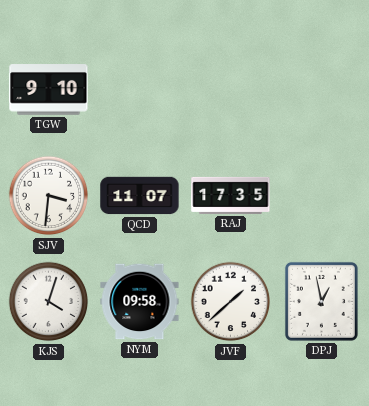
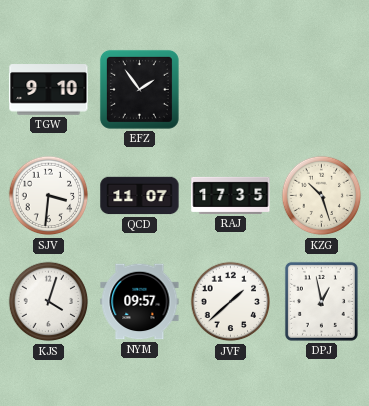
EFZ: none -> 1:54
KZG: none -> 10:27
NYM: 09:58 -> 09:57
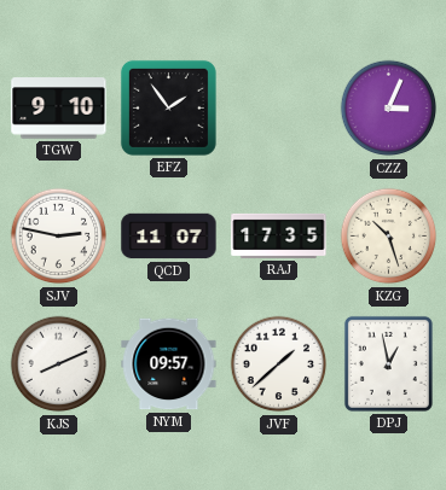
CZZ: none -> 3:04
SJV: 3:31 -> 2:47
KJS: 4:03 -> 8:11
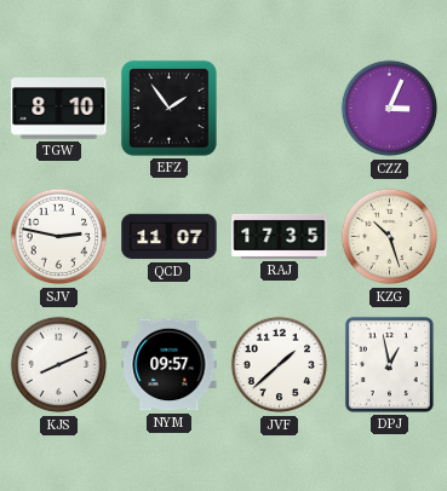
TGW: 9:10 -> 8:10
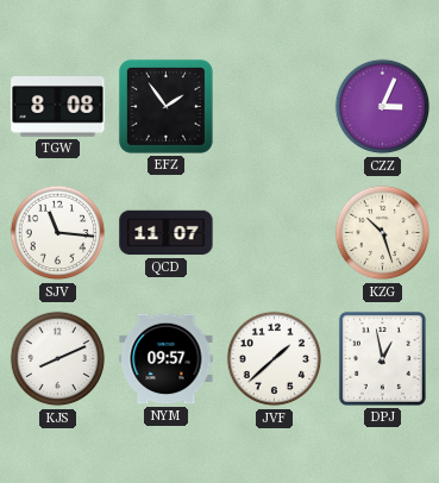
TGW: 8:10 -> 8:08
SJV: 2:47 -> 11:16
RAJ: 17:35 -> none
